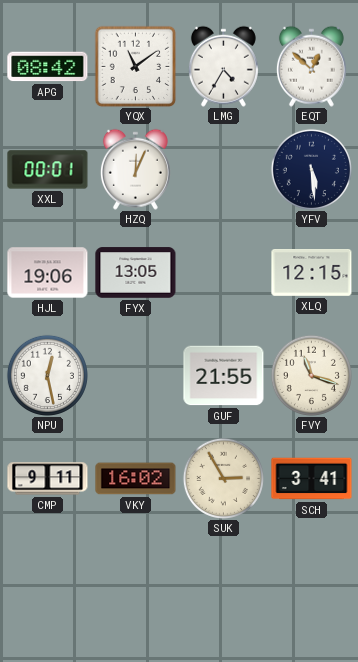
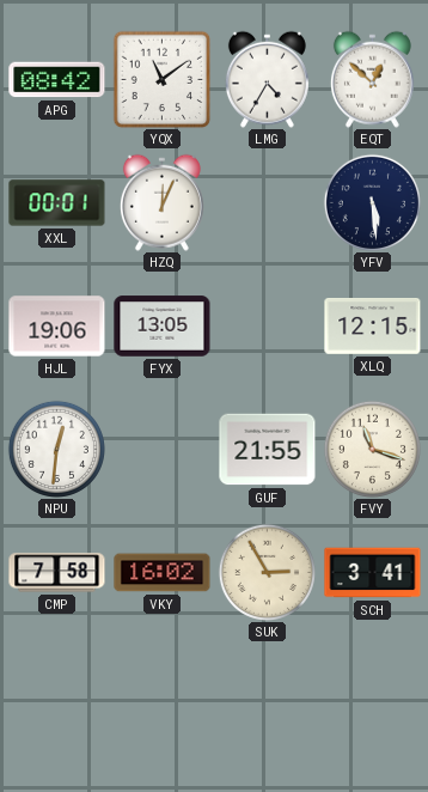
NPU: 12:28 -> 12:31
CMP: 9:11 -> 7:58
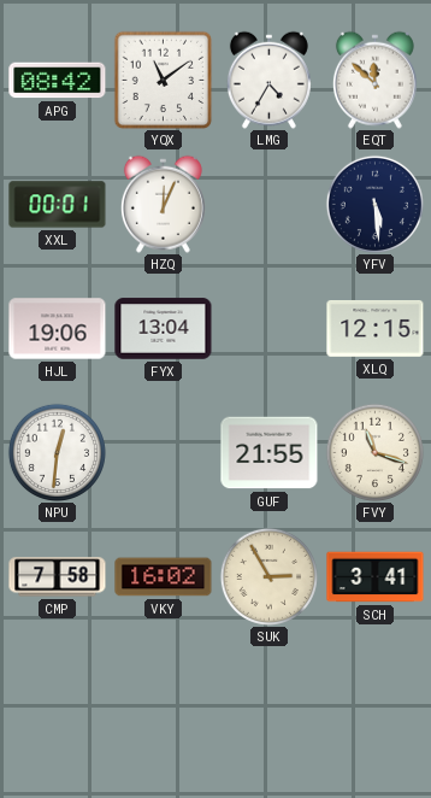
EQT: 12:52 -> 11:52
FYX: 13:05 -> 13:04
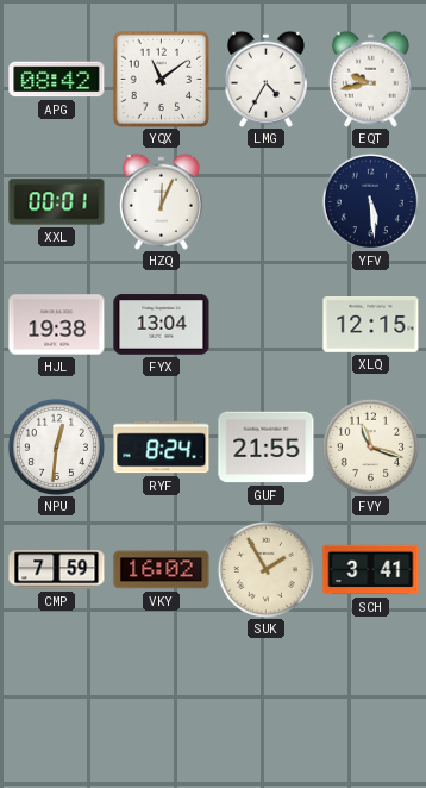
EQT: 11:52 -> 9:43
HJL: 19:06 -> 19:38
RYF: none -> 8:24
CMP: 7:58 -> 7:59
SUK: 2:55 -> 1:55
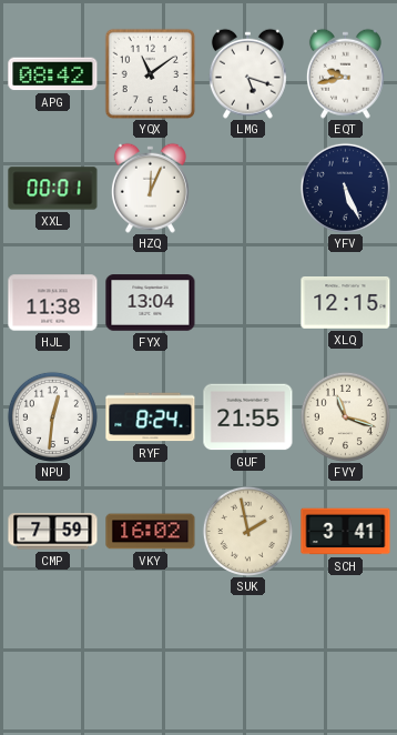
LMG: 4:35 -> 5:18
YFV: 5:29 -> 5:26
HJL: 19:38 -> 11:38
SUK: 1:55 -> 1:58
